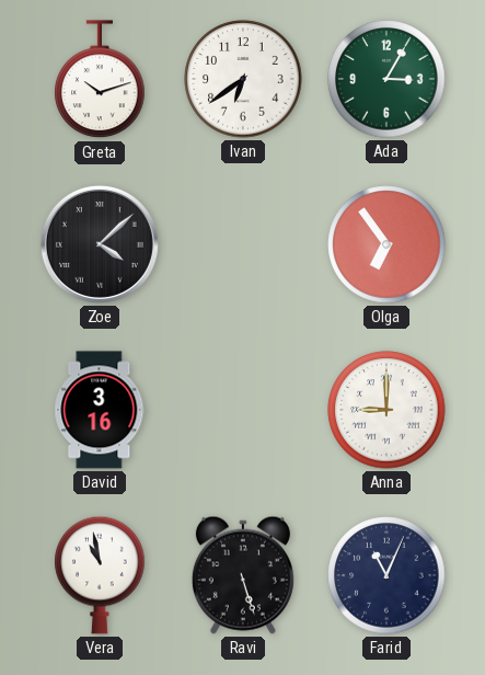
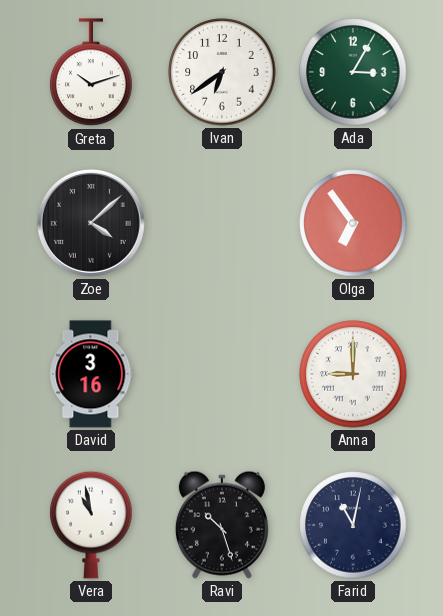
Ravi: 5:27 -> 10:27
Farid: 11:04 -> 11:02
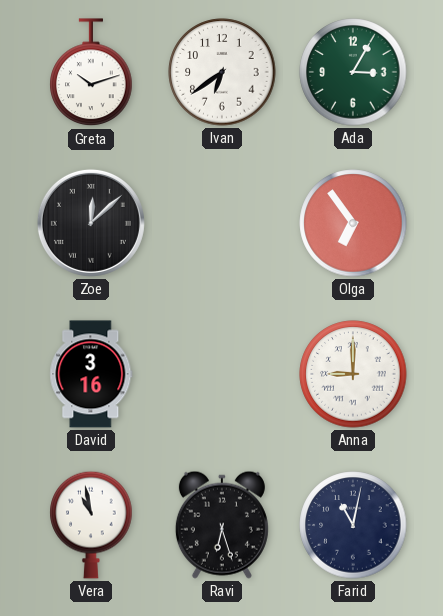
Zoe: 4:08 -> 12:08
Ravi: 10:27 -> 6:27
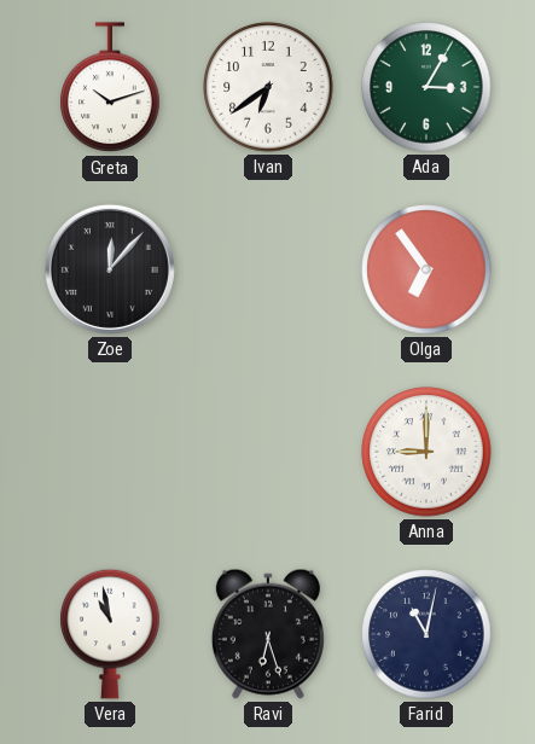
Zoe: 12:08 -> 12:07
David: 3:16 -> none
